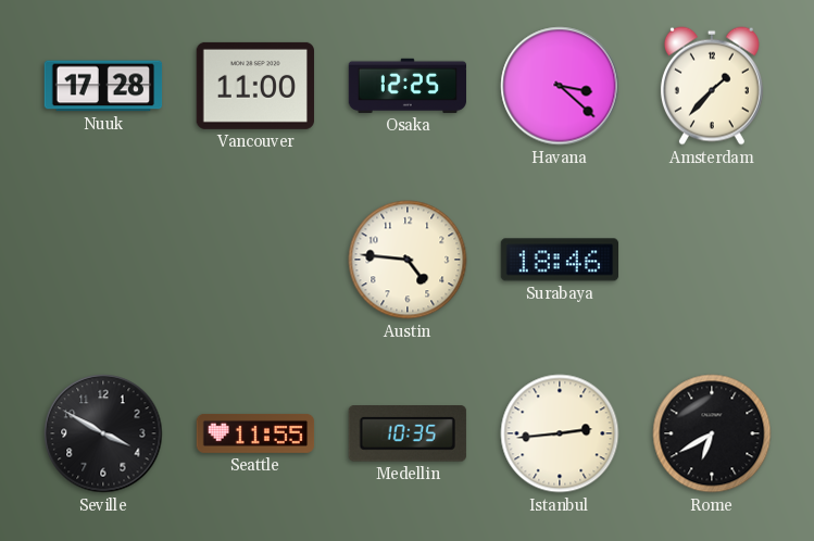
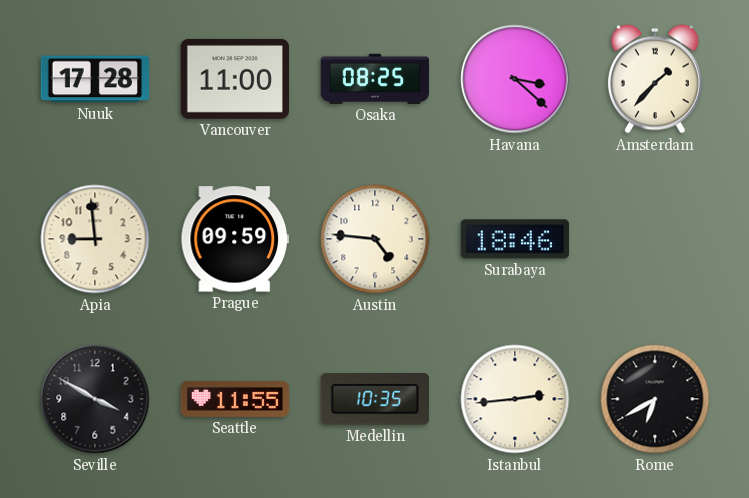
Osaka: 12:25 -> 08:25
Apia: none -> 8:59
Prague: none -> 09:59
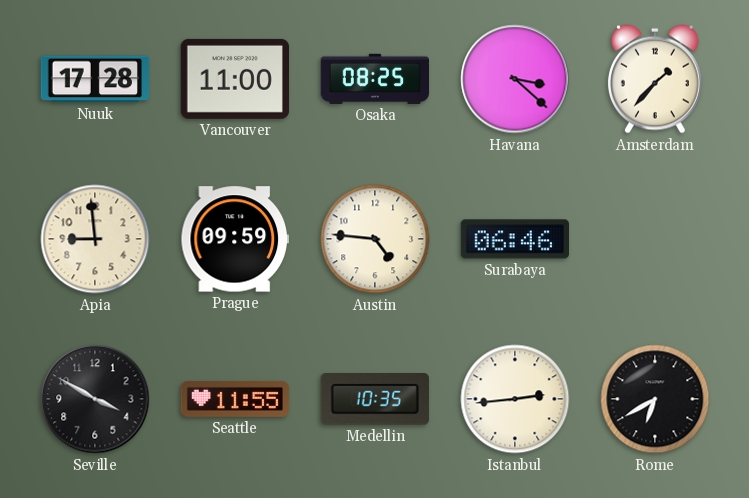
Surabaya: 18:46 -> 06:46
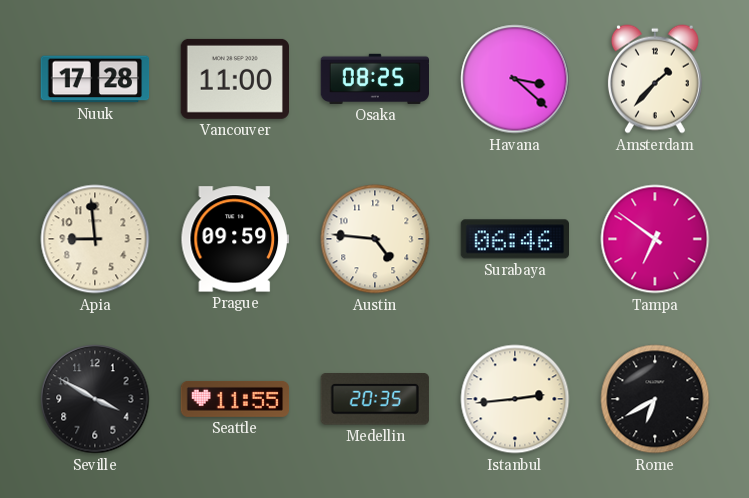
Tampa: none -> 6:51
Medellin: 10:35 -> 20:35
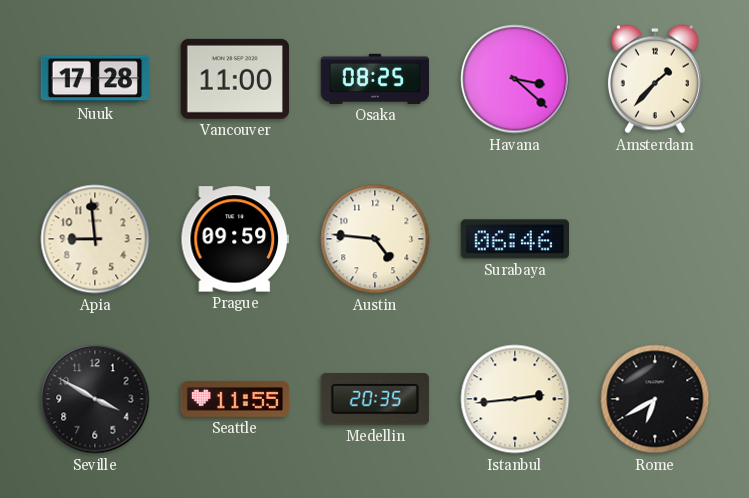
Tampa: 6:51 -> none
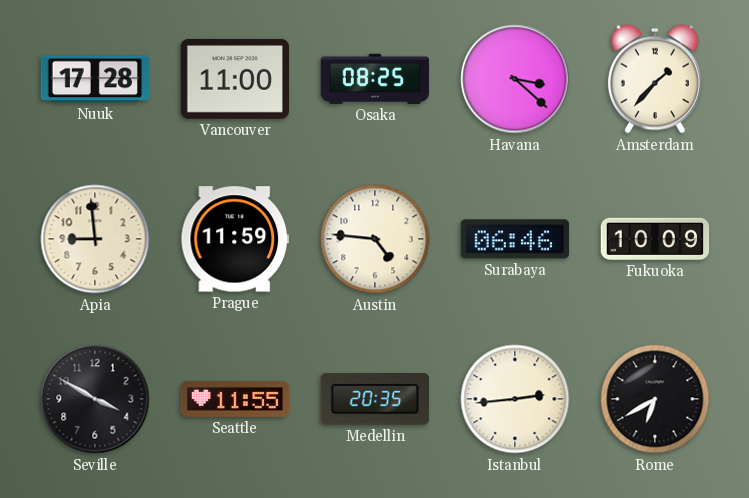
Prague: 09:59 -> 11:59
Fukuoka: none -> 10:09
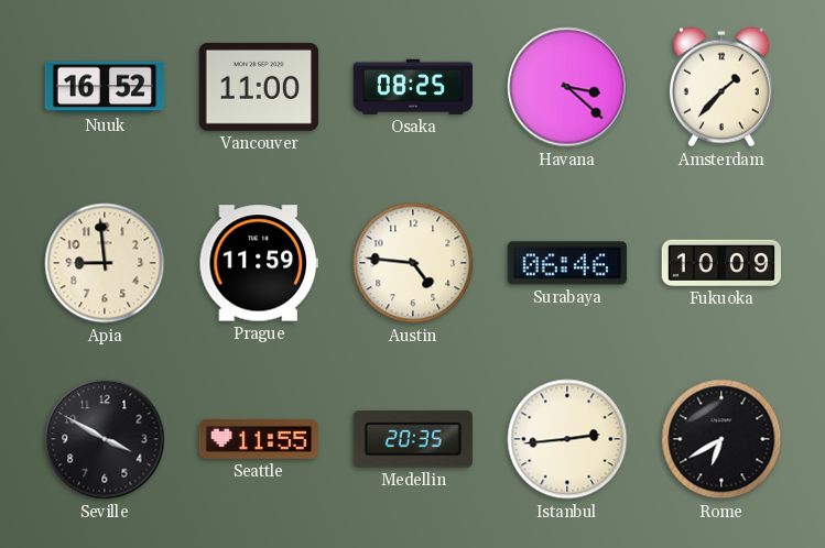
Nuuk: 17:28 -> 16:52
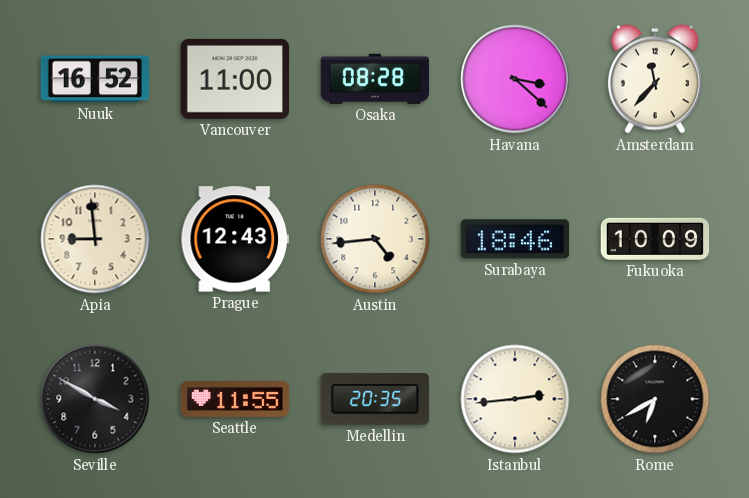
Osaka: 08:25 -> 08:28
Amsterdam: 1:37 -> 11:37
Prague: 11:59 -> 12:43
Austin: 4:46 -> 4:44
Surabaya: 06:46 -> 18:46
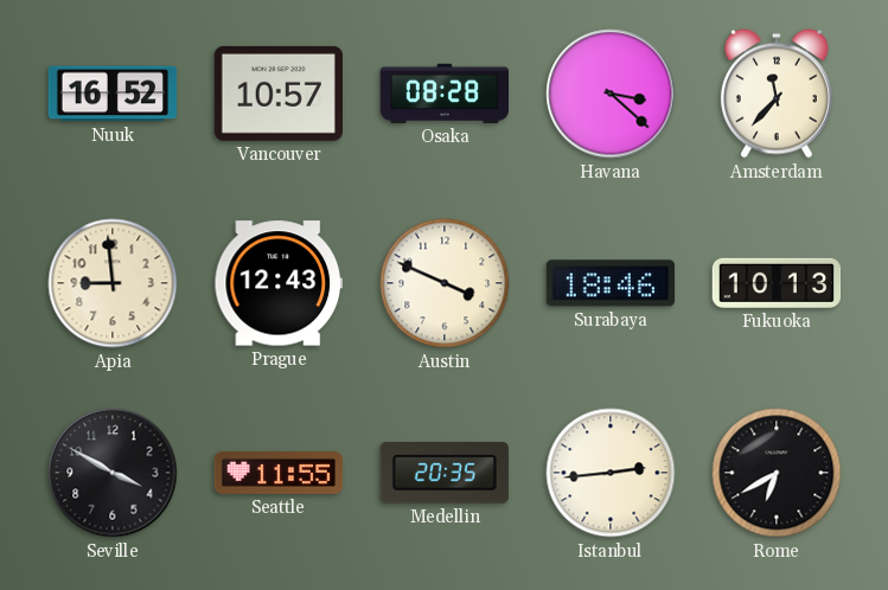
Vancouver: 11:00 -> 10:57
Austin: 4:44 -> 3:49
Fukuoka: 10:09 -> 10:13
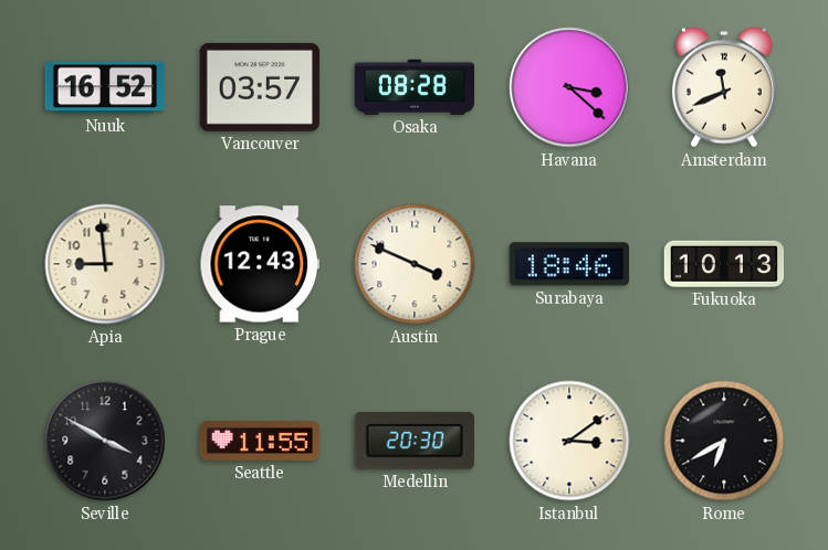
Vancouver: 10:57 -> 03:57
Amsterdam: 11:37 -> 11:41
Medellin: 20:35 -> 20:30
Istanbul: 2:44 -> 3:09
